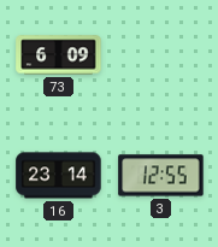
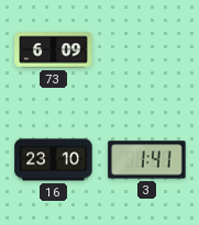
16: 23:14 -> 23:10
3: 12:55 -> 1:41
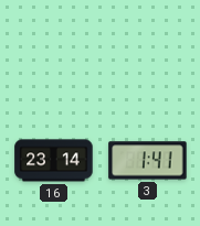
73: 6:09 -> none
16: 23:10 -> 23:14
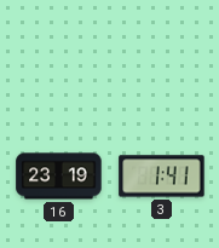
16: 23:14 -> 23:19
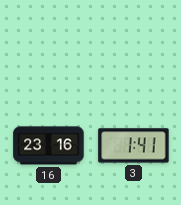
16: 23:19 -> 23:16
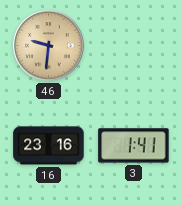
46: none -> 9:31
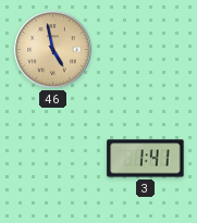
46: 9:31 -> 4:58
16: 23:16 -> none
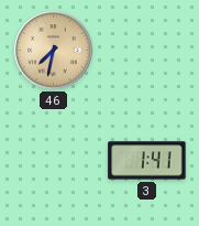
46: 4:58 -> 7:32
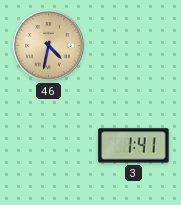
46: 7:32 -> 4:32
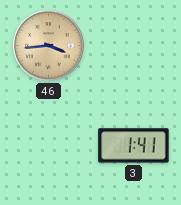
46: 4:32 -> 3:44
